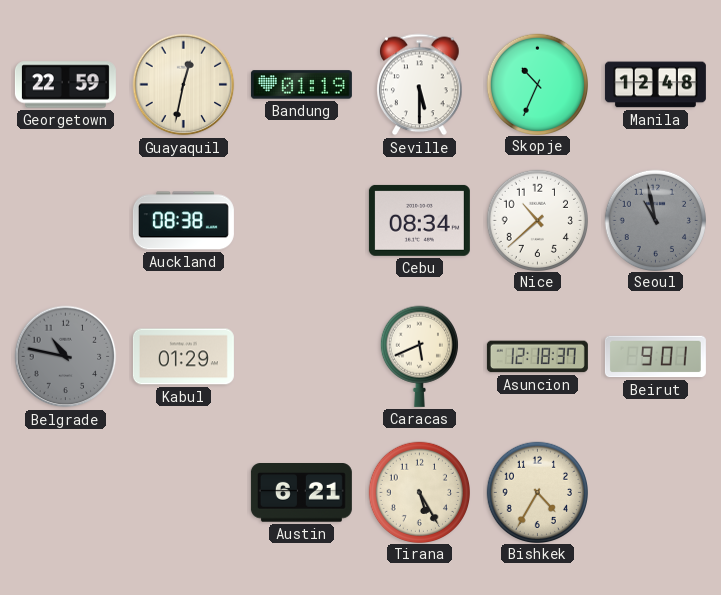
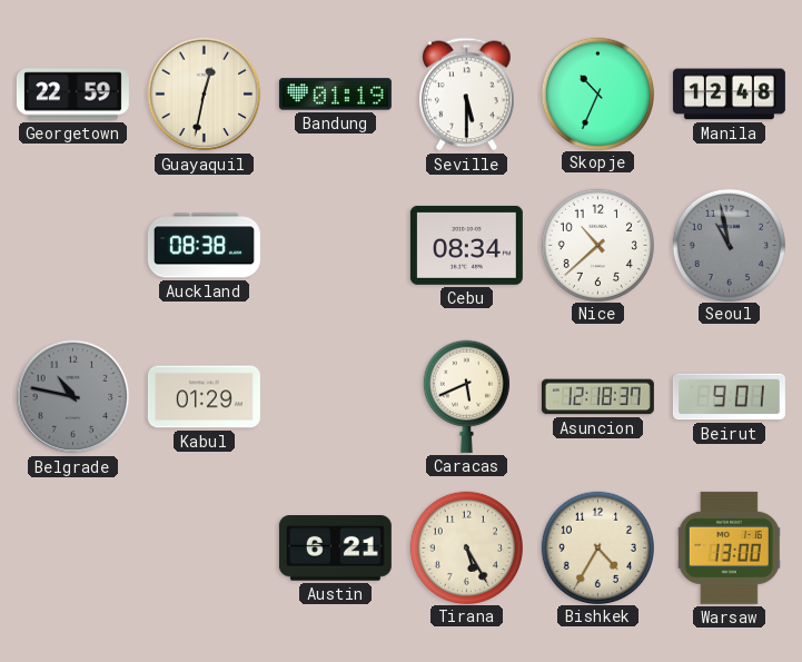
Warsaw: none -> 13:00
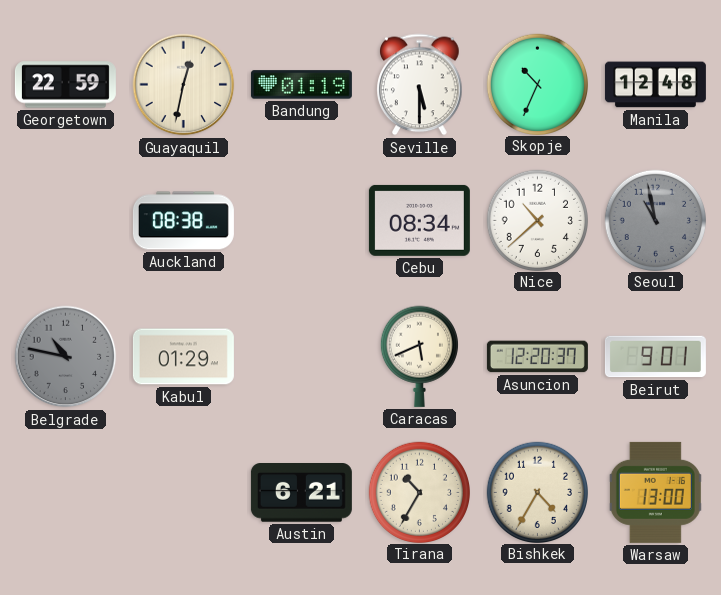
Asuncion: 12:18 -> 12:20
Tirana: 5:25 -> 10:35
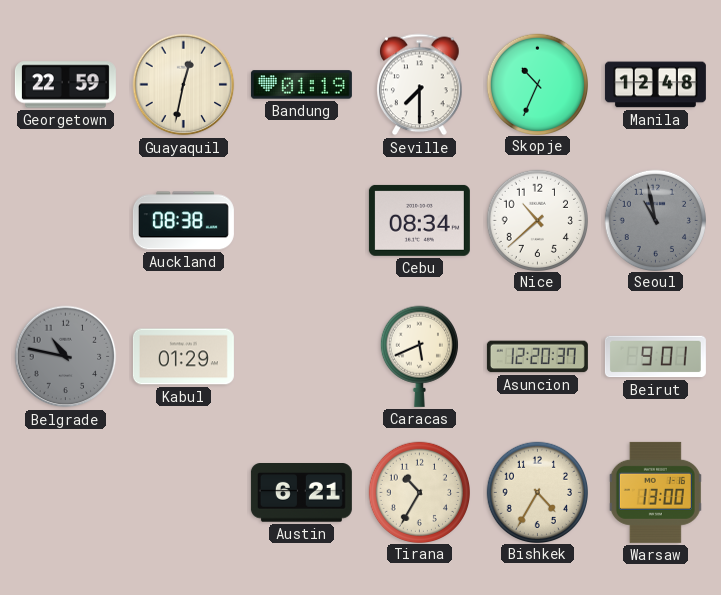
Seville: 5:30 -> 7:30
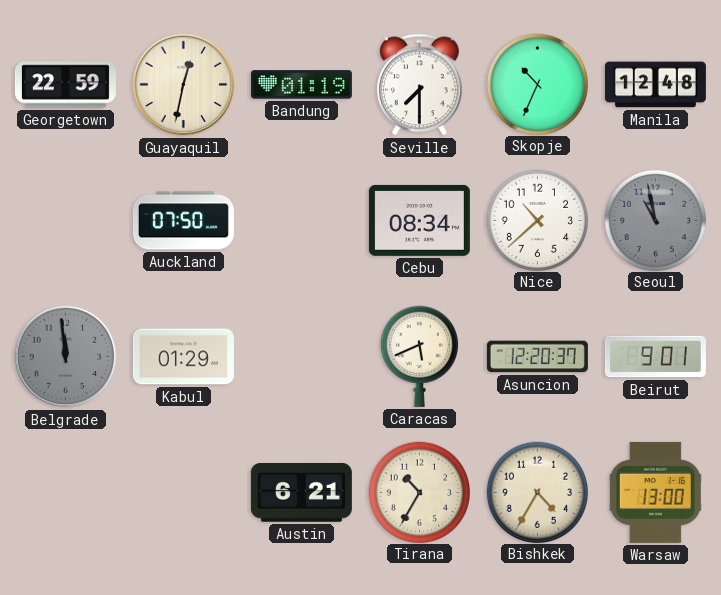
Auckland: 08:38 -> 07:50
Belgrade: 10:47 -> 11:59
